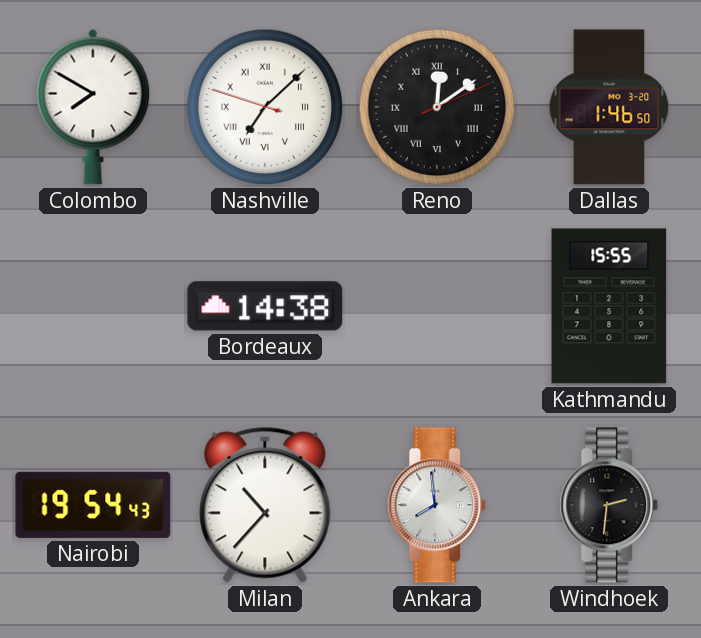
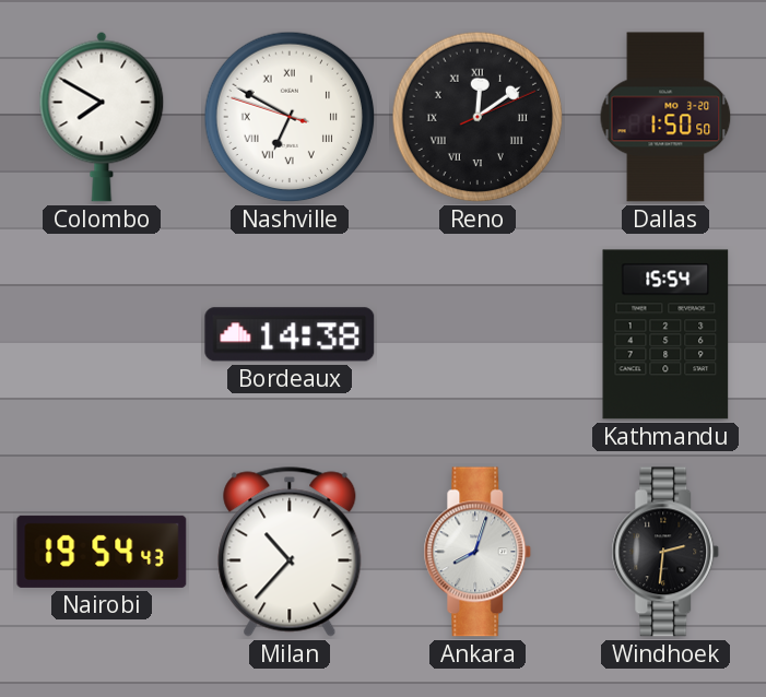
Nashville: 7:07 -> 6:49
Dallas: 1:46 -> 1:50
Kathmandu: 15:55 -> 15:54
Ankara: 7:59 -> 8:03
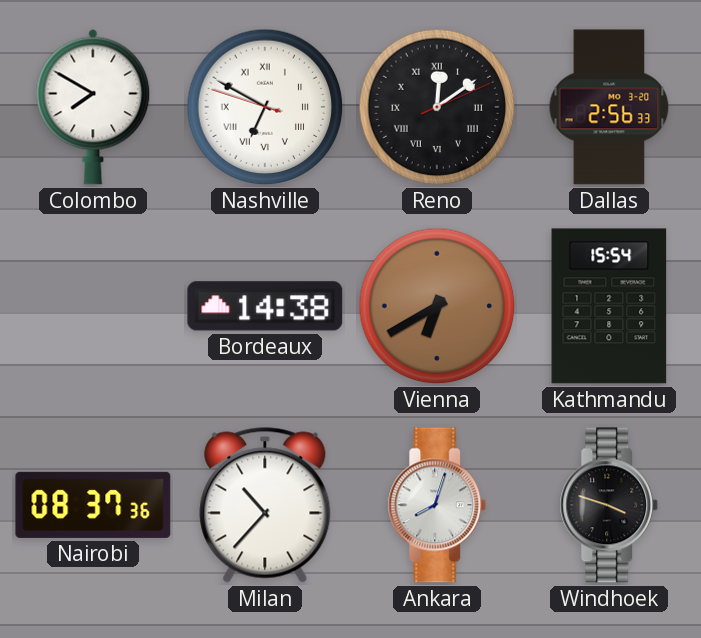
Dallas: 1:50 -> 2:56
Vienna: none -> 6:40
Nairobi: 19:54 -> 08:37
Windhoek: 2:31 -> 3:48
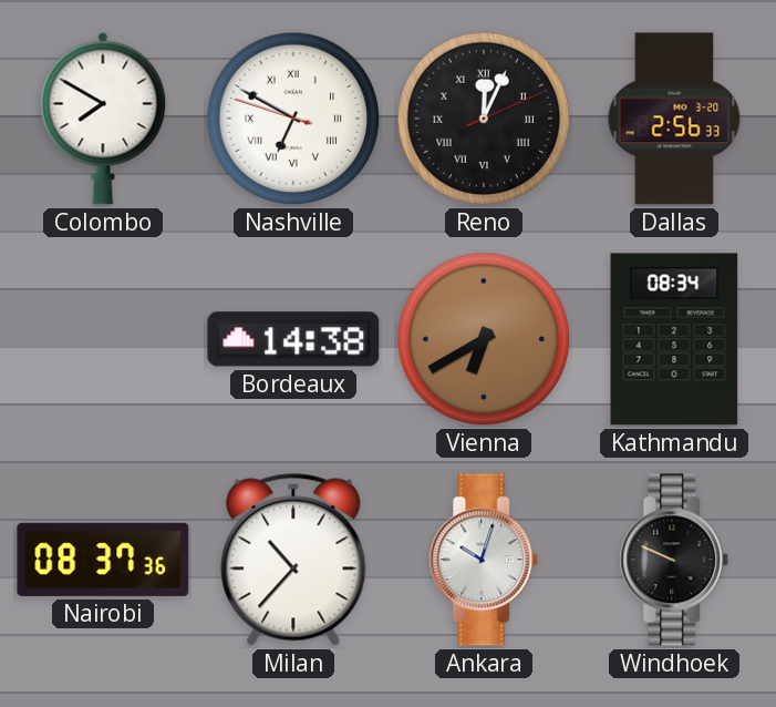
Reno: 12:09 -> 12:04
Kathmandu: 15:54 -> 08:34
Ankara: 8:03 -> 10:03
Windhoek: 3:48 -> 9:49
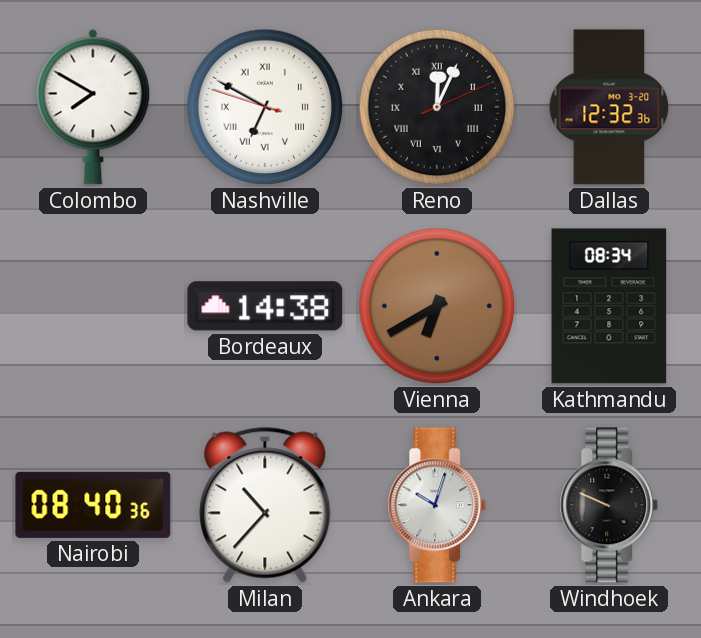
Dallas: 2:56 -> 12:32
Nairobi: 08:37 -> 08:40
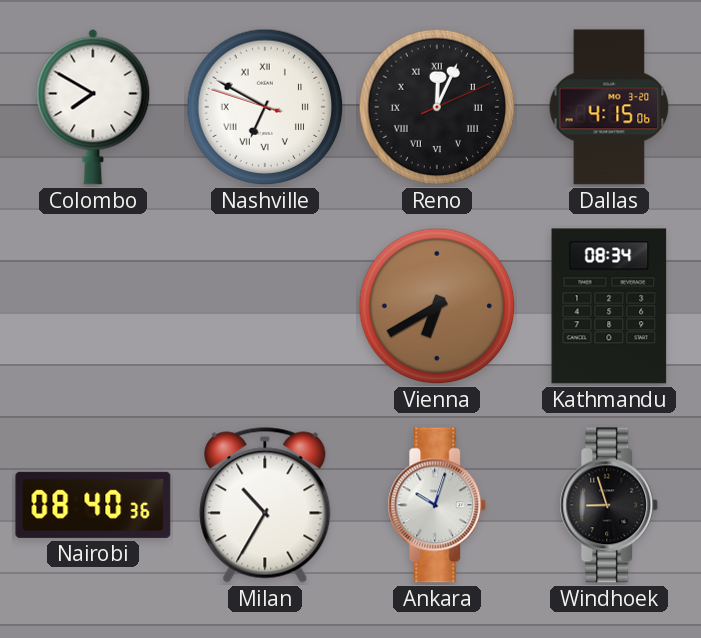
Dallas: 12:32 -> 4:15
Bordeaux: 14:38 -> none
Milan: 10:37 -> 10:35
Windhoek: 9:49 -> 8:57
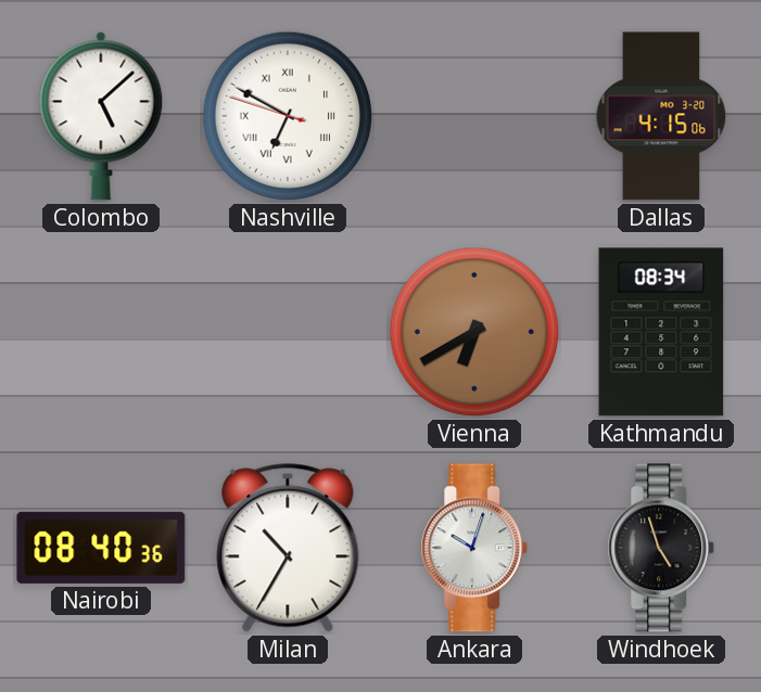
Colombo: 7:50 -> 5:08
Reno: 12:04 -> none
Windhoek: 8:57 -> 4:57
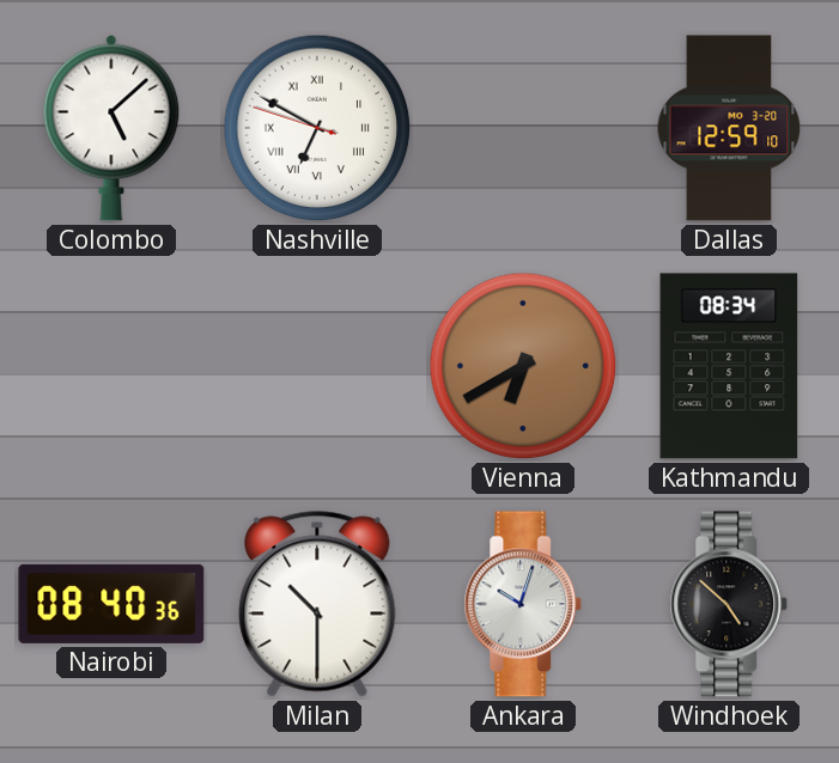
Dallas: 4:15 -> 12:59
Milan: 10:35 -> 10:30
Windhoek: 4:57 -> 4:52
